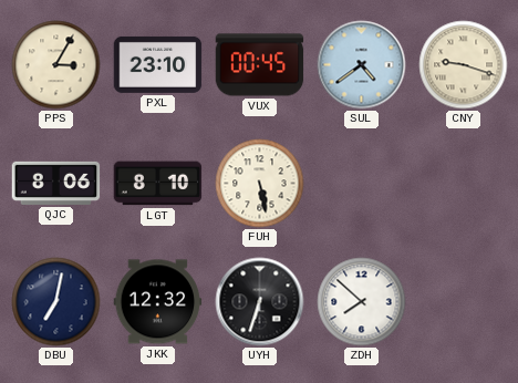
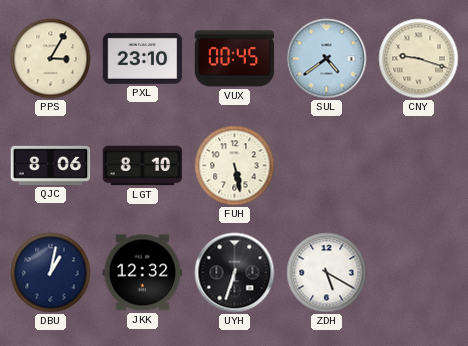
DBU: 7:02 -> 1:02
ZDH: 7:52 -> 5:20
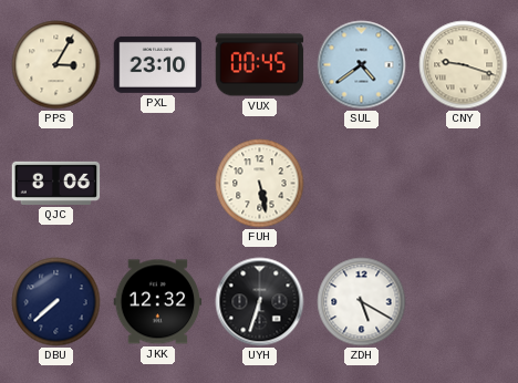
LGT: 8:10 -> none
DBU: 1:02 -> 7:38
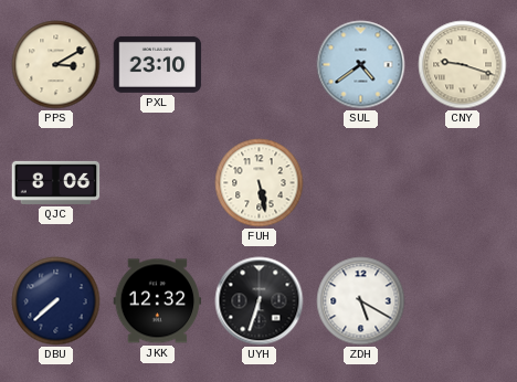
PPS: 3:05 -> 3:10
VUX: 00:45 -> none
